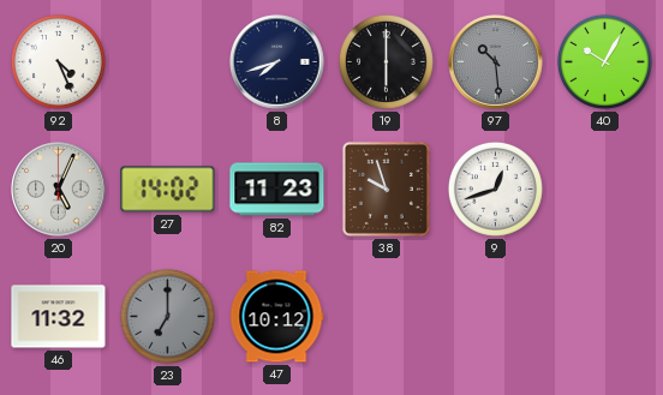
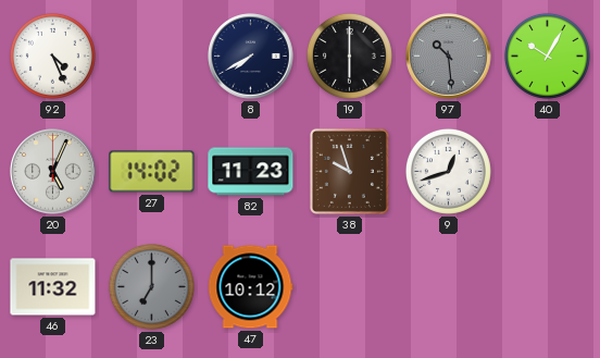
8: 7:42 -> 7:40
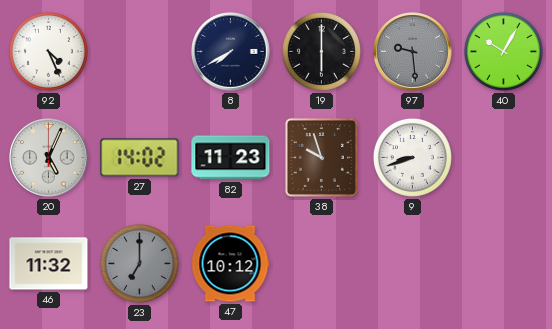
97: 10:29 -> 9:29
9: 12:42 -> 8:42
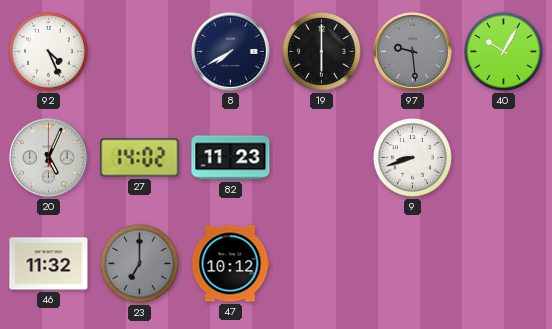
38: 9:57 -> none
